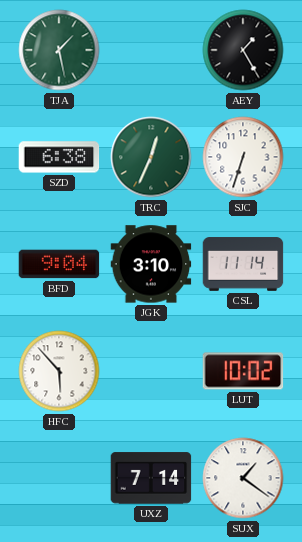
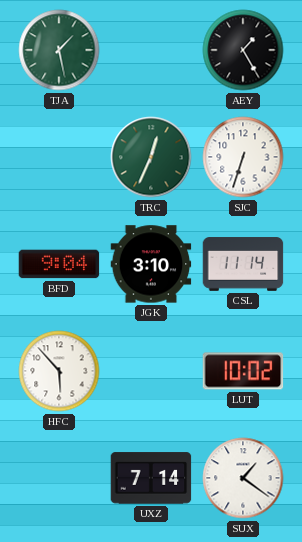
SZD: 6:38 -> none
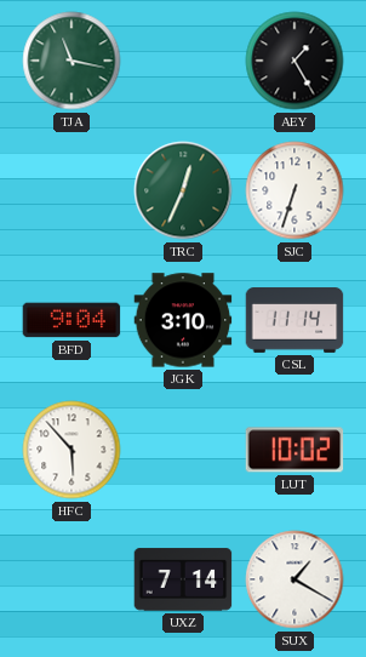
TJA: 1:28 -> 11:17
SUX: 1:21 -> 1:20
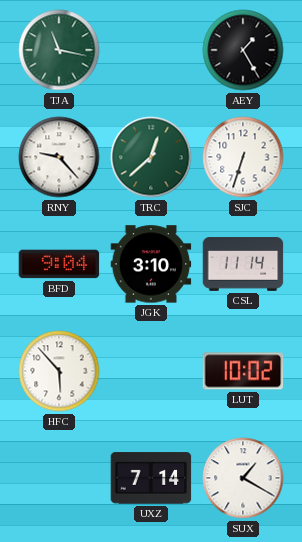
RNY: none -> 9:23
TRC: 12:34 -> 12:38
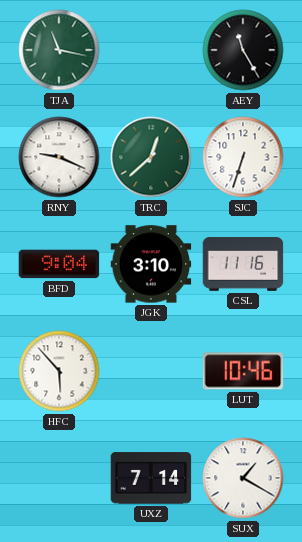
AEY: 1:25 -> 11:25
RNY: 9:23 -> 9:19
CSL: 11:14 -> 11:16
LUT: 10:02 -> 10:46
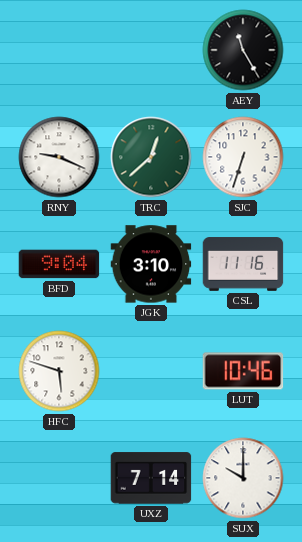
TJA: 11:17 -> none
HFC: 5:53 -> 5:48
SUX: 1:20 -> 10:00
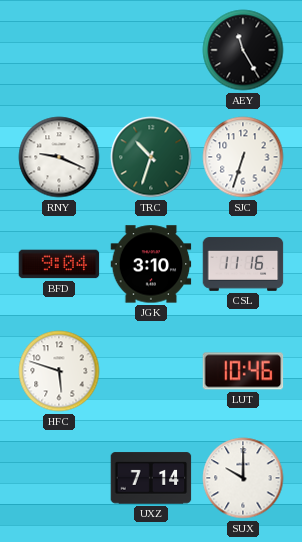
TRC: 12:38 -> 10:33
